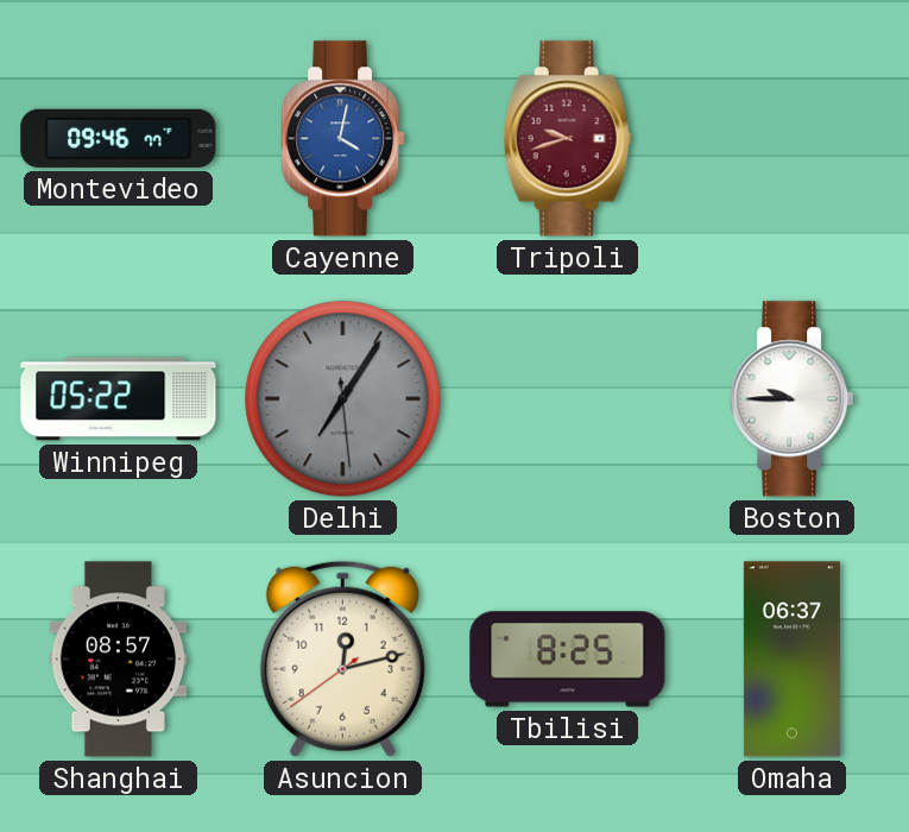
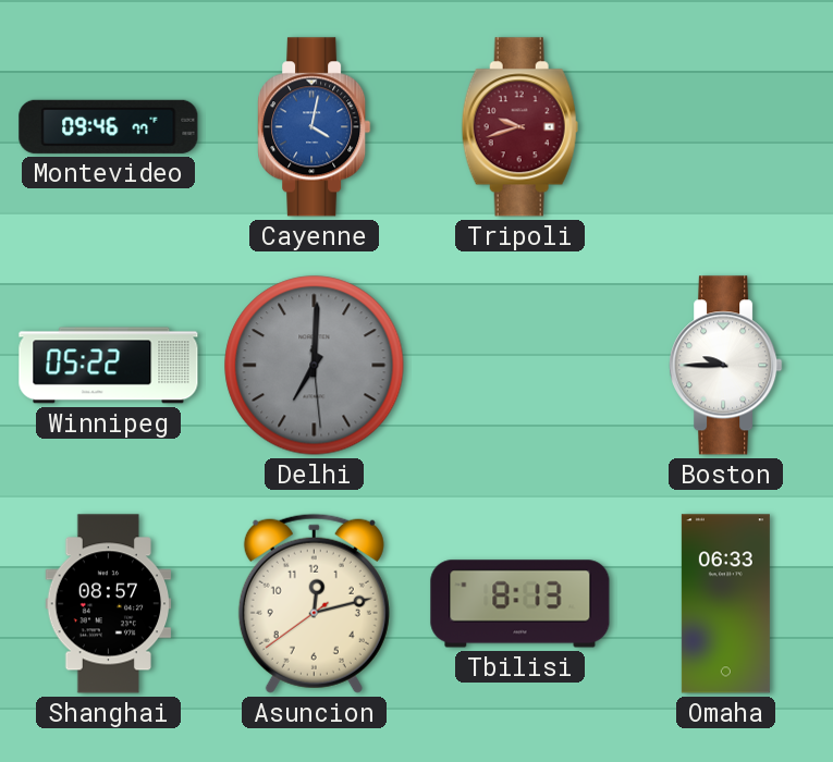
Delhi: 7:05 -> 7:00
Tbilisi: 8:25 -> 8:13
Omaha: 06:37 -> 06:33
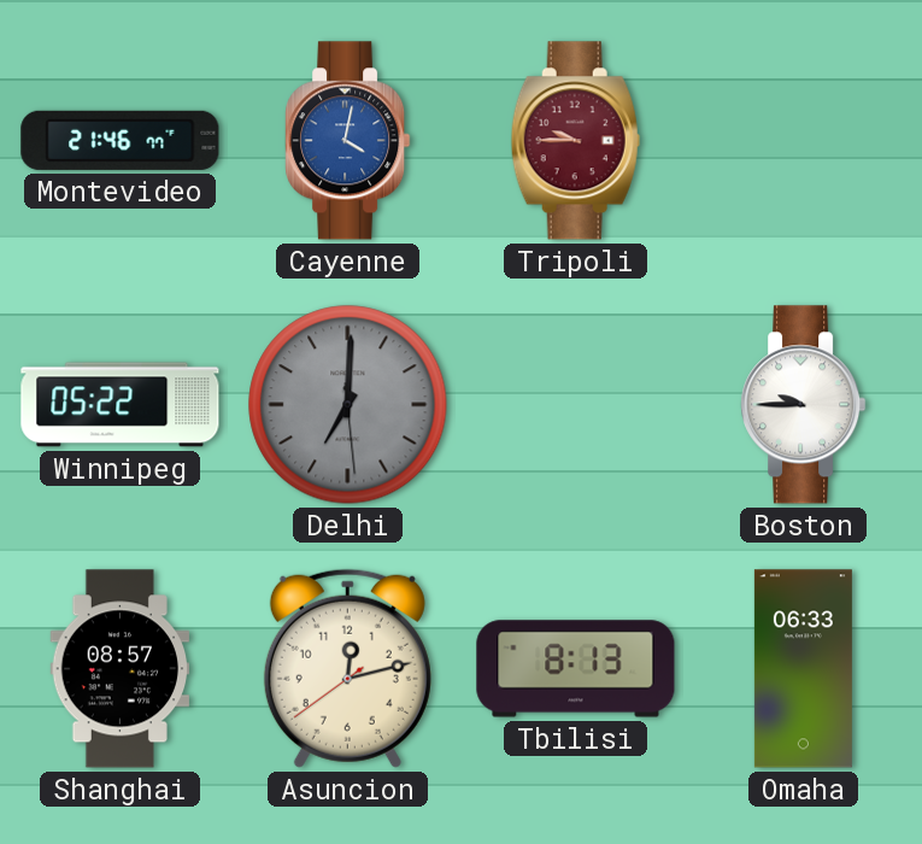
Montevideo: 09:46 -> 21:46
Tripoli: 9:42 -> 9:45
